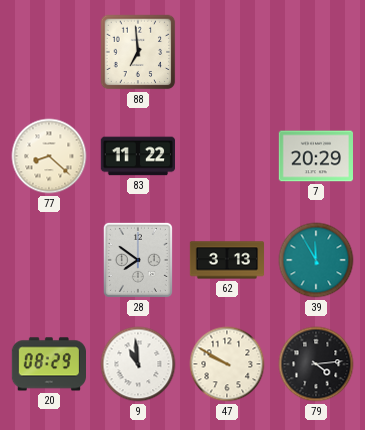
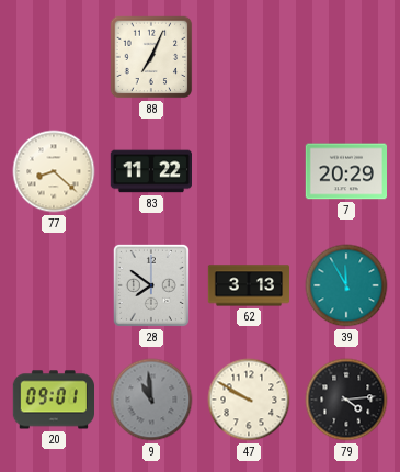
88: 6:59 -> 7:04
20: 08:29 -> 09:01
9 dial: white -> grey
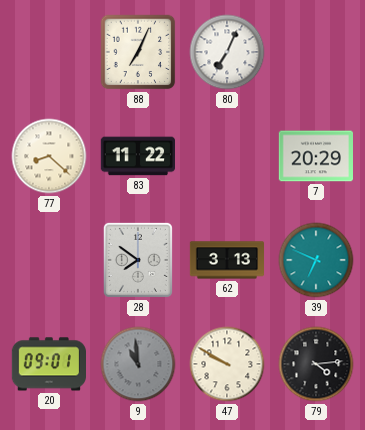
80: none -> 7:04
39: 11:55 -> 6:49
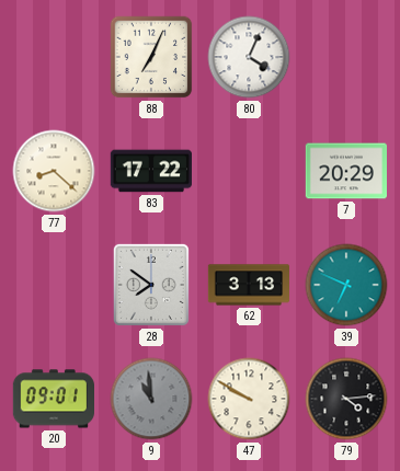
80: 7:04 -> 4:04
83: 11:22 -> 17:22
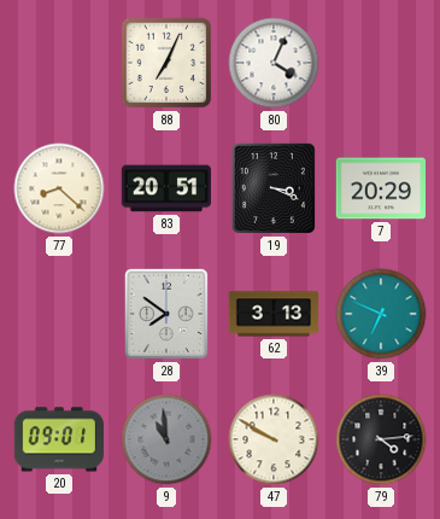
83: 17:22 -> 20:51
19: none -> 3:19
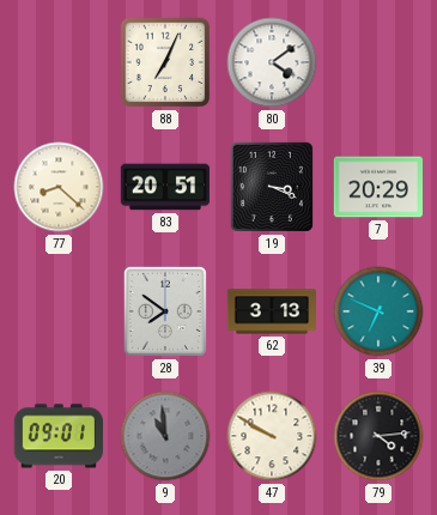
80: 4:04 -> 4:09
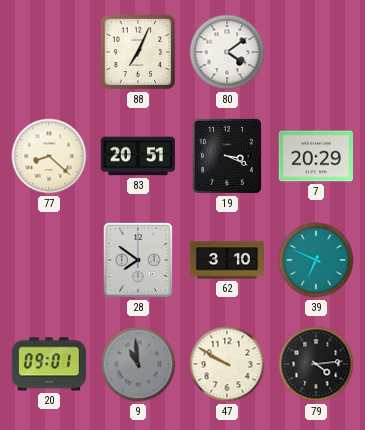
62: 3:13 -> 3:10
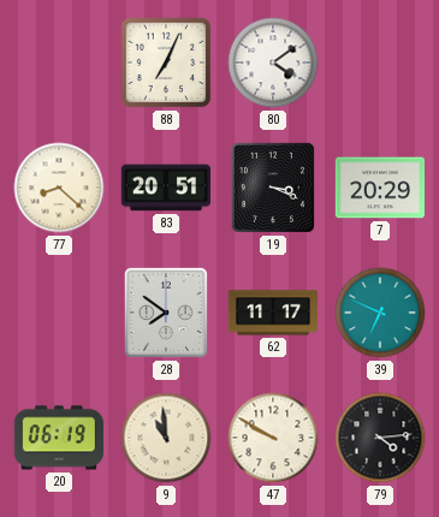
62: 3:10 -> 11:17
20: 09:01 -> 06:19
9 dial: grey -> cream
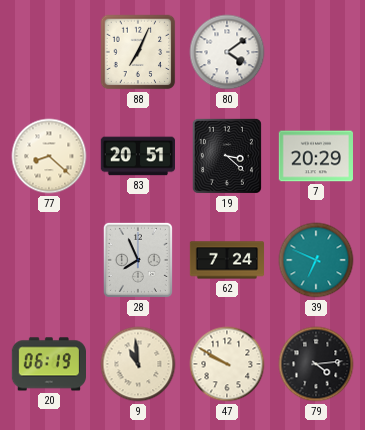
19: 3:19 -> 3:22
28: 7:51 -> 7:56
62: 11:17 -> 7:24
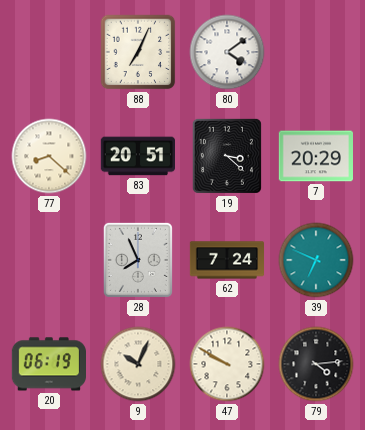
9: 10:59 -> 10:04
